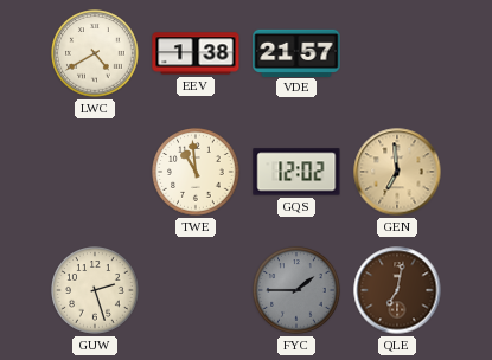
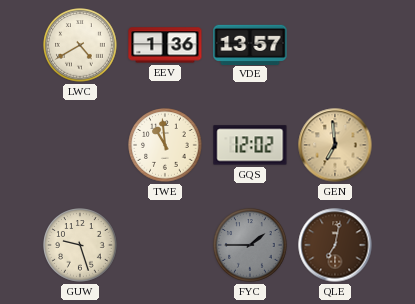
EEV: 1:38 -> 1:36
VDE: 21:57 -> 13:57
GUW: 2:27 -> 9:27
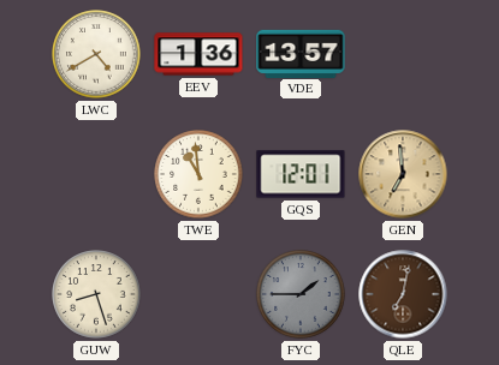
GQS: 12:02 -> 12:01
GUW: 9:27 -> 8:27
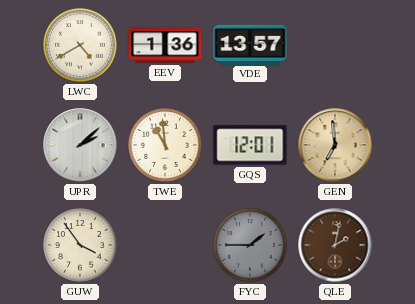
UPR: none -> 2:08
GUW: 8:27 -> 3:54
QLE: 7:02 -> 2:02
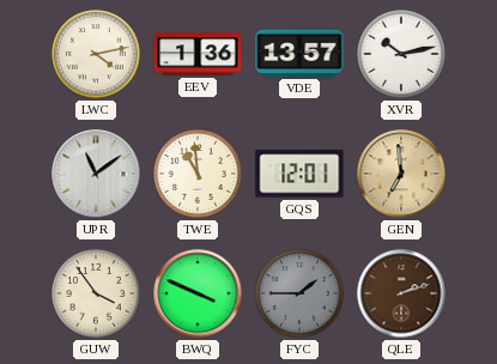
LWC: 4:40 -> 4:13
XVR: none -> 10:13
UPR: 2:08 -> 11:09
BWQ: none -> 3:49
QLE: 2:02 -> 2:12
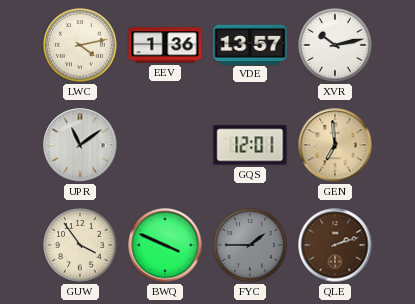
TWE: 10:59 -> none
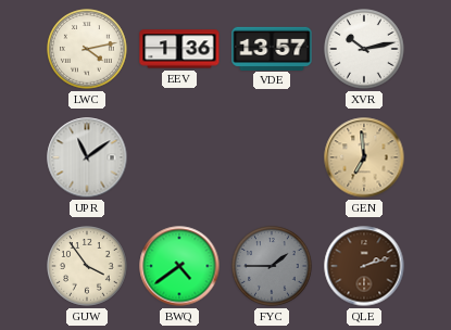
GQS: 12:01 -> none
BWQ: 3:49 -> 4:39
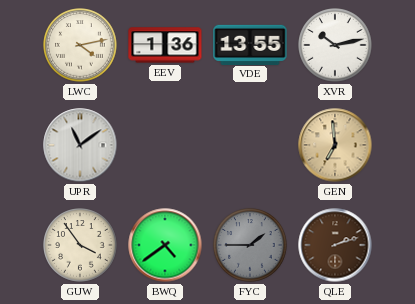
VDE: 13:57 -> 13:55
